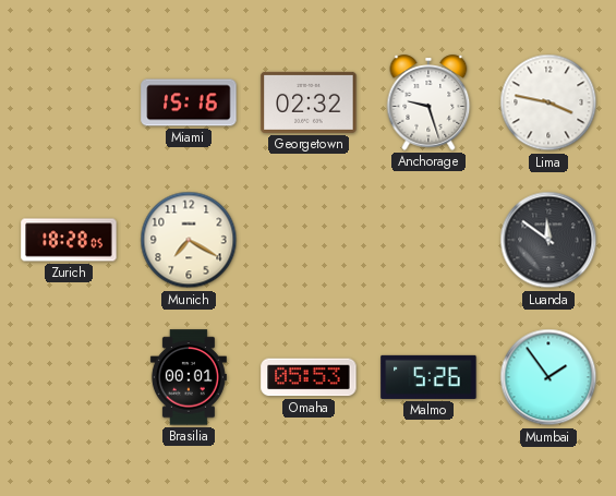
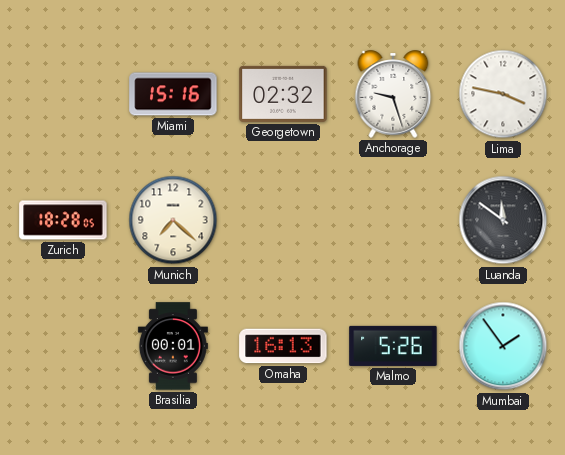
Munich: 7:20 -> 7:22
Omaha: 05:53 -> 16:13
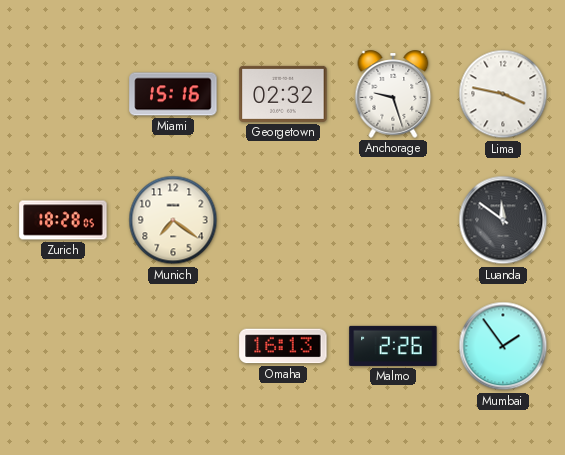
Munich: 7:22 -> 7:21
Brasilia: 00:01 -> none
Malmo: 5:26 -> 2:26
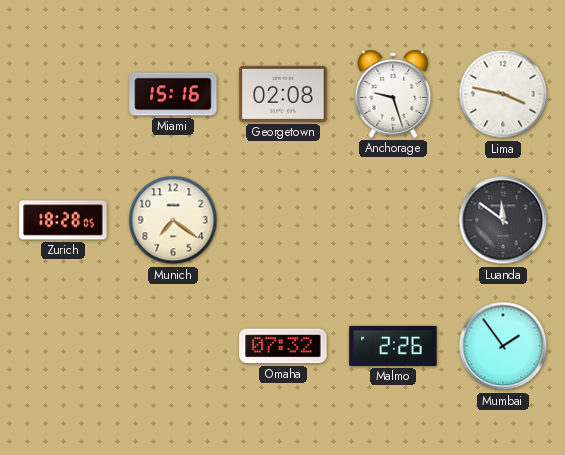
Georgetown: 02:32 -> 02:08
Omaha: 16:13 -> 07:32
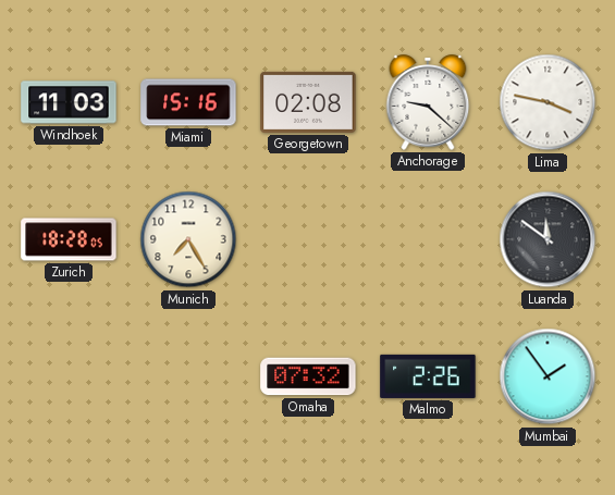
Windhoek: none -> 11:03
Anchorage: 9:27 -> 9:22
Munich: 7:21 -> 7:25
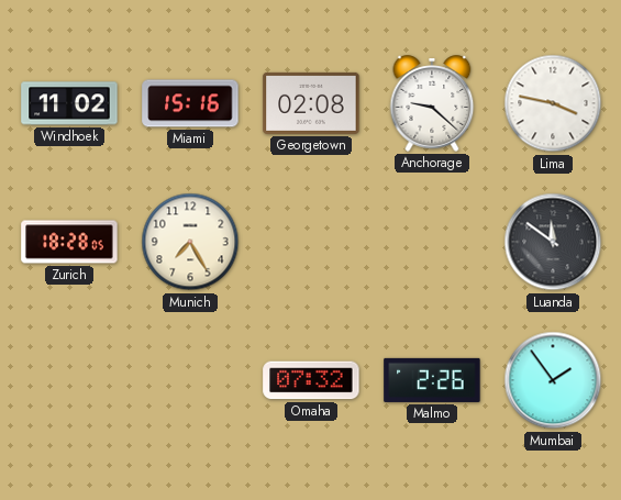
Windhoek: 11:03 -> 11:02
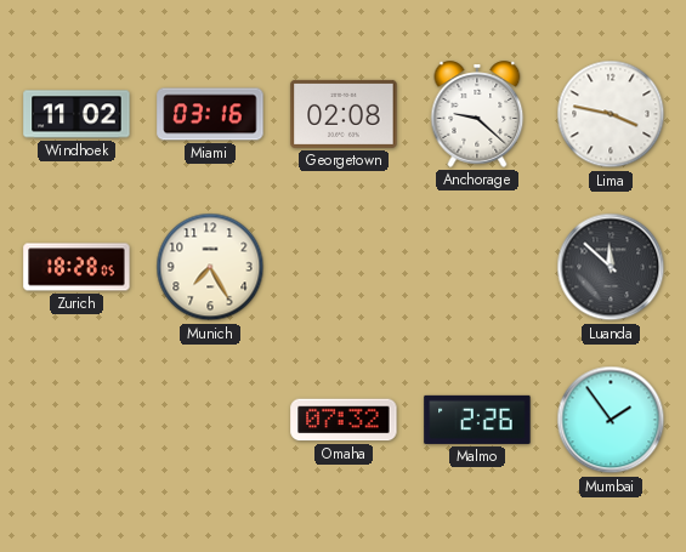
Miami: 15:16 -> 03:16
Luanda: 11:51 -> 11:52
